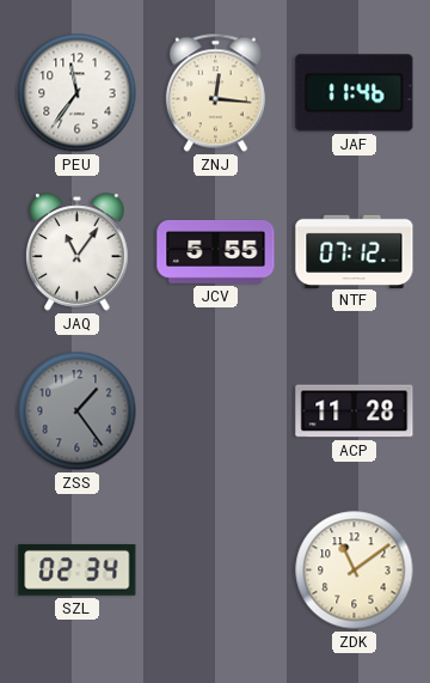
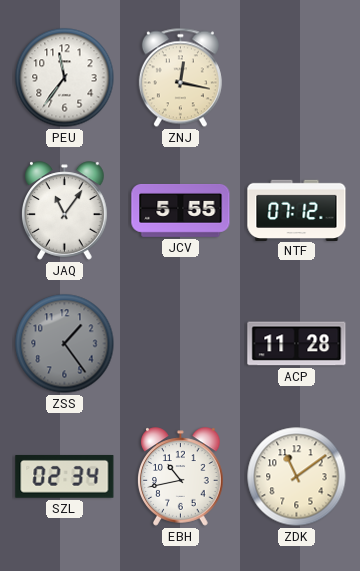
ZNJ: 12:16 -> 12:17
JAF: 11:46 -> none
EBH: none -> 10:43
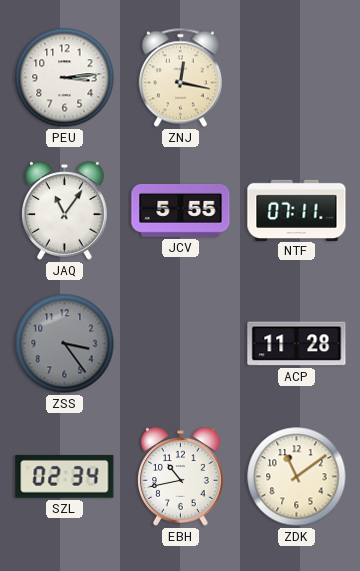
PEU: 11:36 -> 3:14
NTF: 07:12 -> 07:11
ZSS: 1:24 -> 3:24
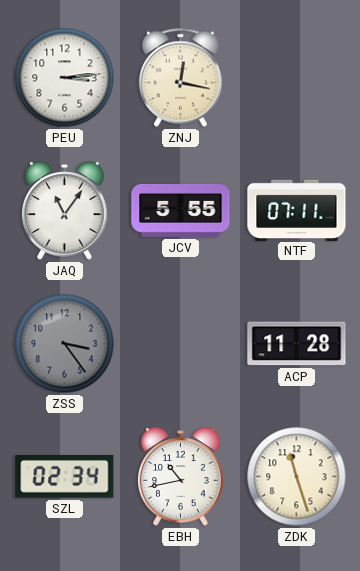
ZDK: 11:09 -> 11:27
